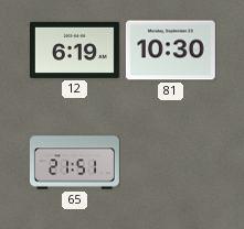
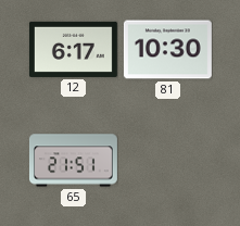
12: 6:19 -> 6:17
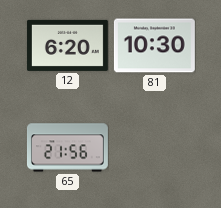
12: 6:17 -> 6:20
65: 21:51 -> 21:56
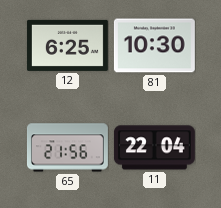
12: 6:20 -> 6:25
11: none -> 22:04
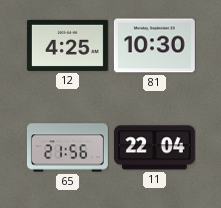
12: 6:25 -> 4:25
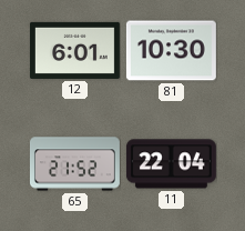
12: 4:25 -> 6:01
65: 21:56 -> 21:52
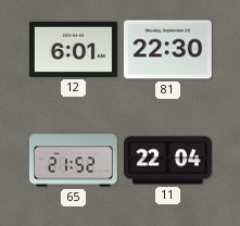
81: 10:30 -> 22:30
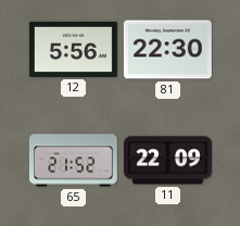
12: 6:01 -> 5:56
11: 22:04 -> 22:09
